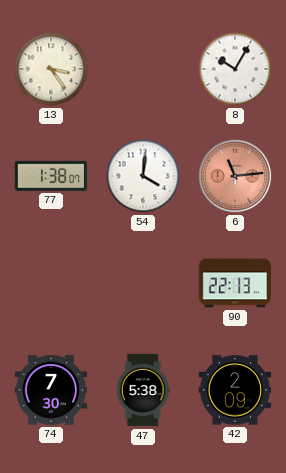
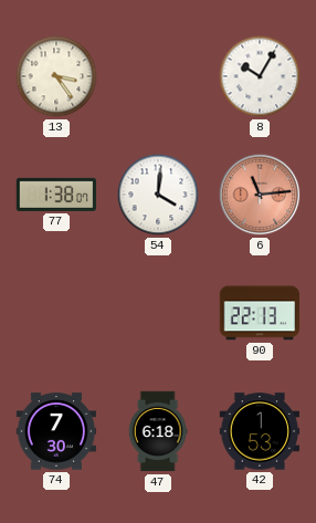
47: 5:38 -> 6:18
42: 2:09 -> 1:53
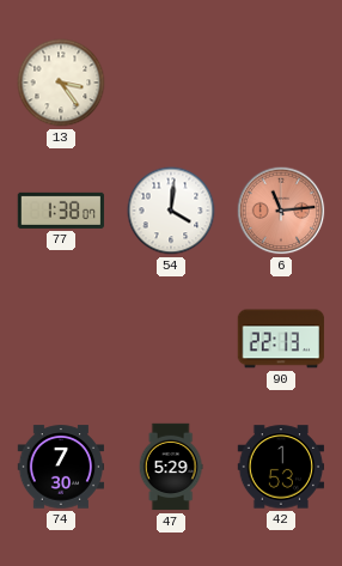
8: 10:05 -> none
47: 6:18 -> 5:29
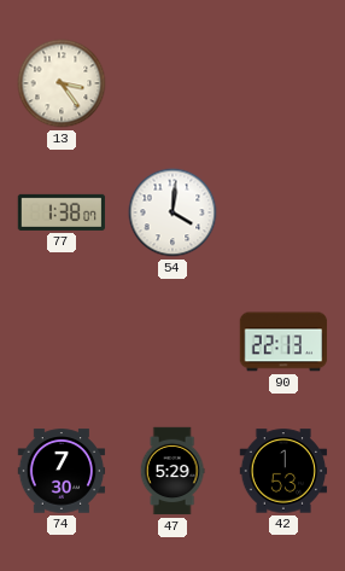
6: 11:14 -> none
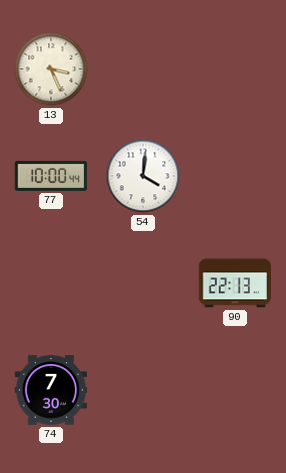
13: 3:24 -> 3:26
77: 1:38 -> 10:00
47: 5:29 -> none
42: 1:53 -> none
